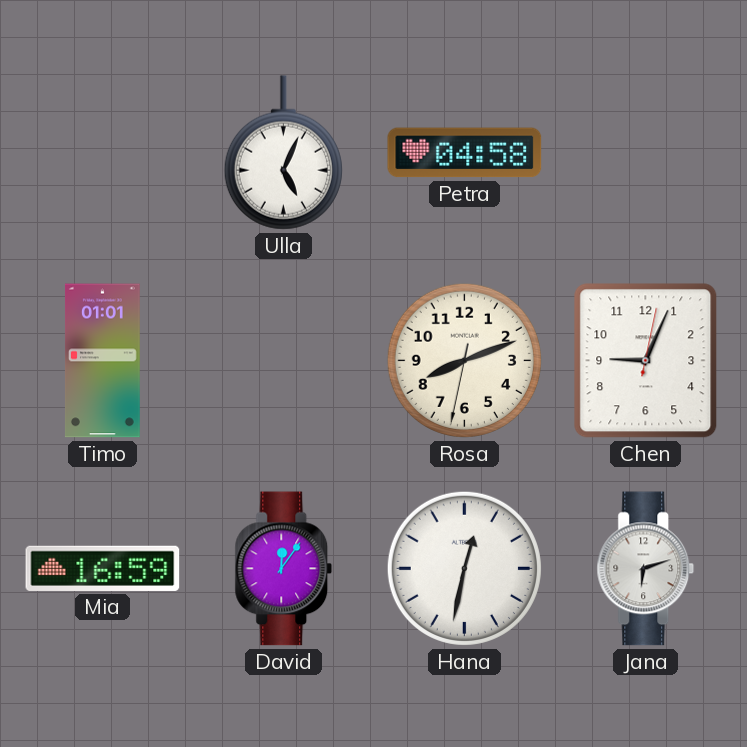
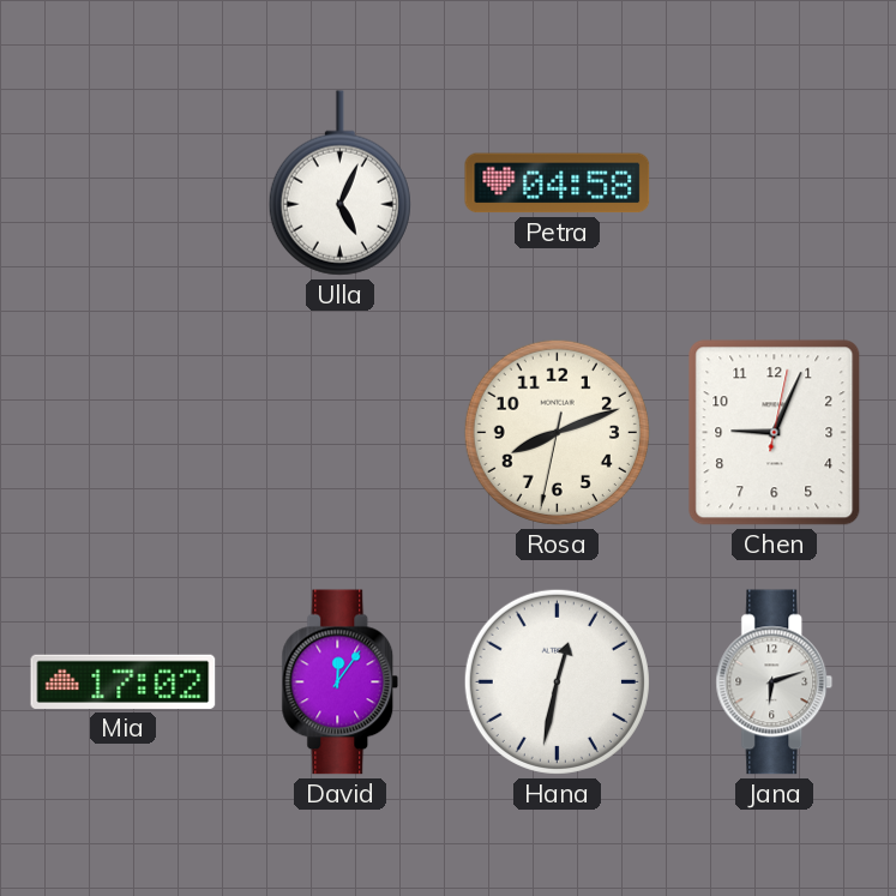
Timo: 01:01 -> none
Mia: 16:59 -> 17:02
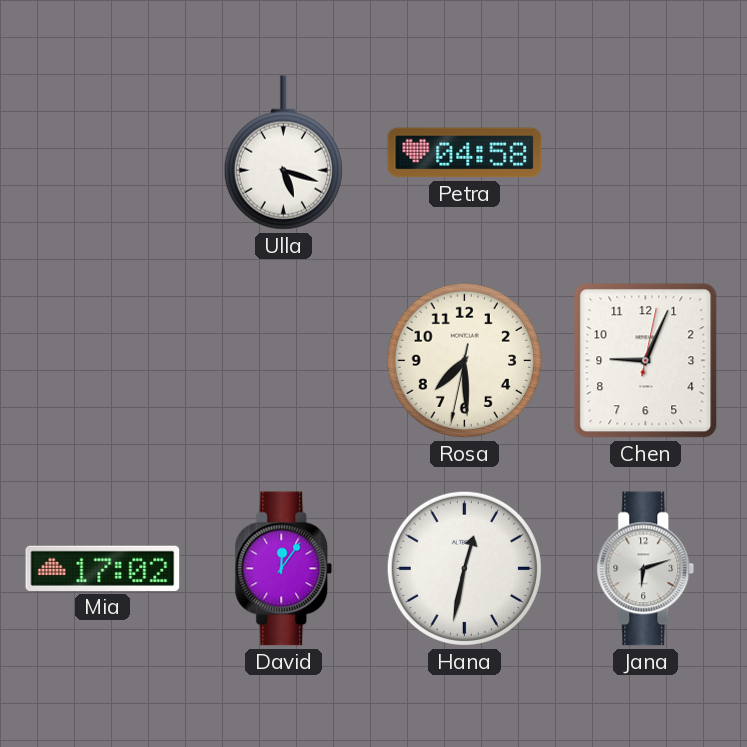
Ulla: 5:04 -> 5:18
Rosa: 8:11 -> 7:29
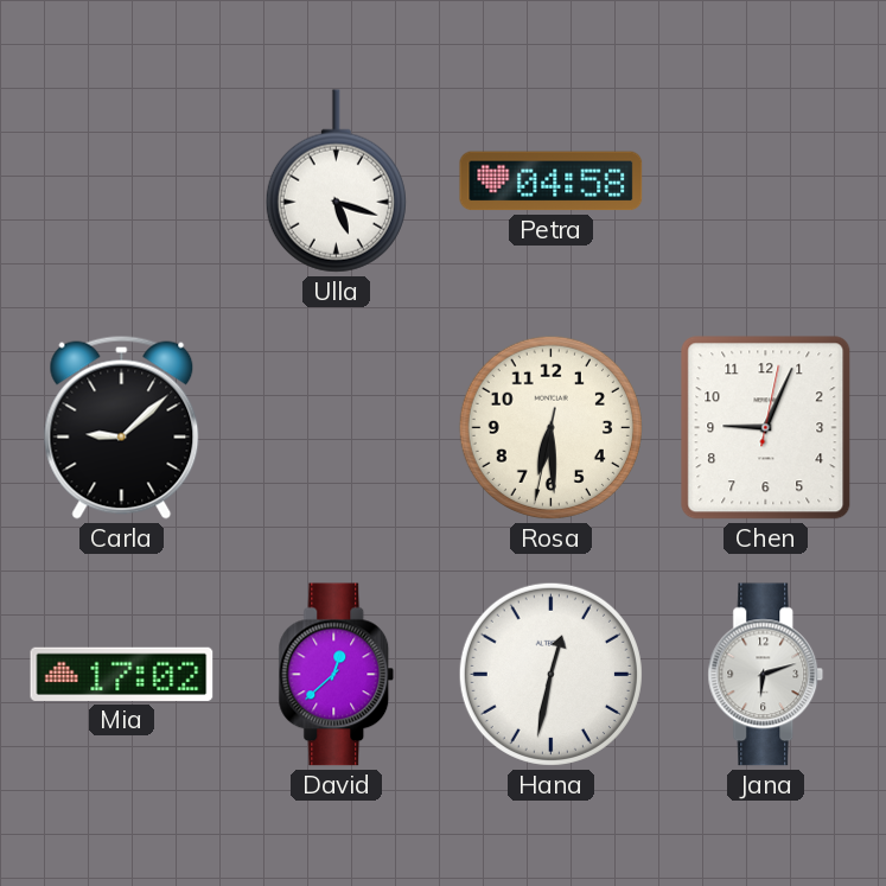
Carla: none -> 9:08
Rosa: 7:29 -> 6:29
David: 12:06 -> 12:38
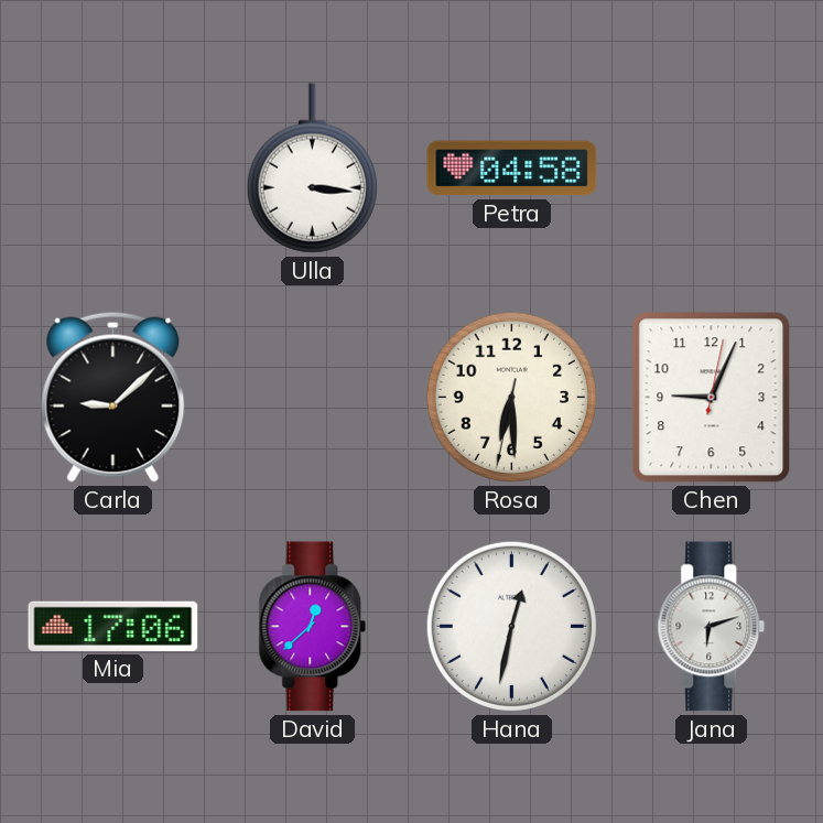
Ulla: 5:18 -> 3:16
Mia: 17:02 -> 17:06
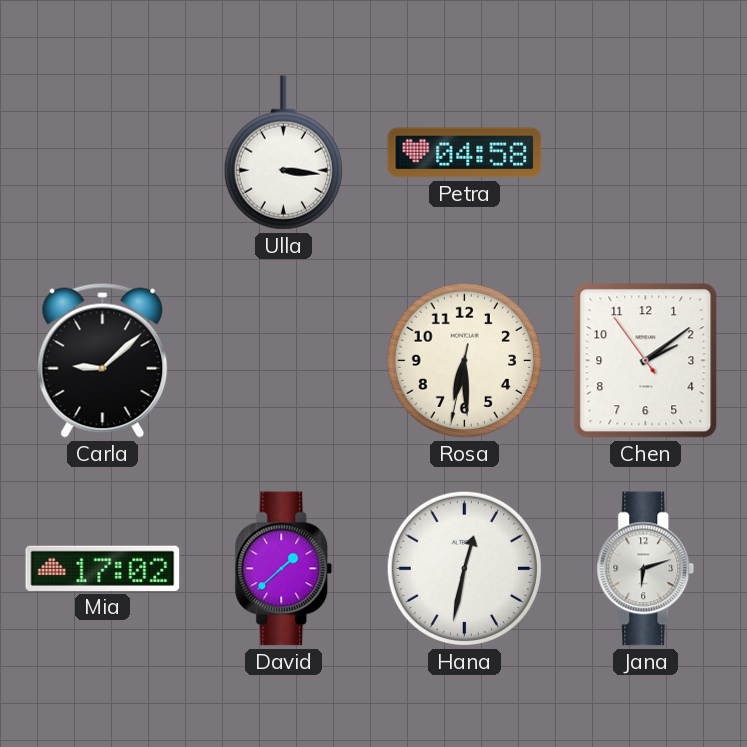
Chen: 9:04 -> 2:08
Mia: 17:06 -> 17:02
David: 12:38 -> 1:38
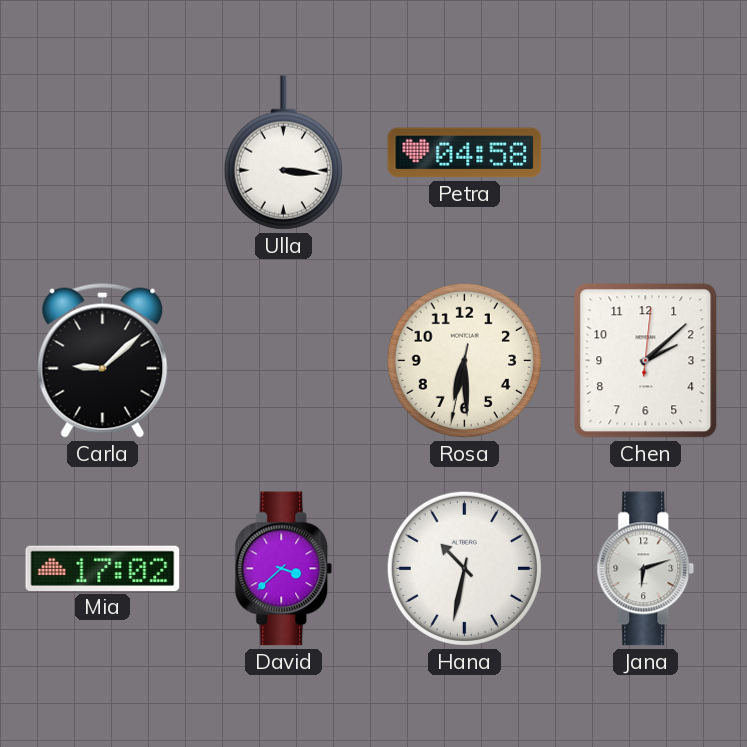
Chen: 2:08:54 -> 2:08:01
David: 1:38 -> 3:38
Hana: 12:32 -> 10:32
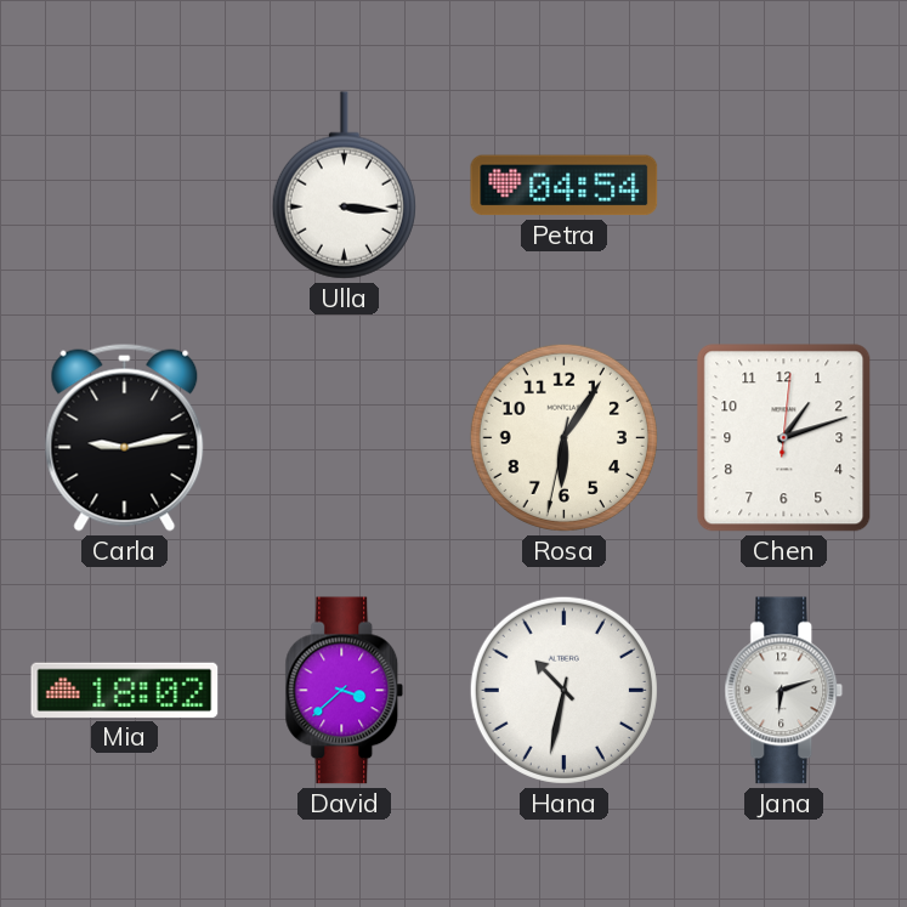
Petra: 04:58 -> 04:54
Carla: 9:08 -> 9:13
Rosa: 6:29 -> 6:05
Chen: 2:08 -> 1:12
Mia: 17:02 -> 18:02
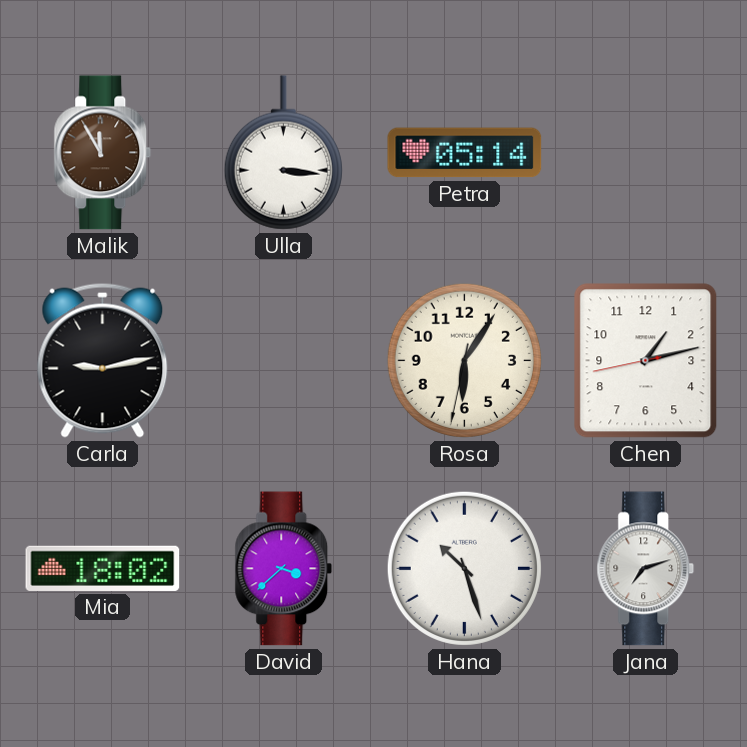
Malik: none -> 11:55
Petra: 04:54 -> 05:14
Chen: 1:12:01 -> 1:12:43
Hana: 10:32 -> 10:27
Jana: 6:12 -> 7:12
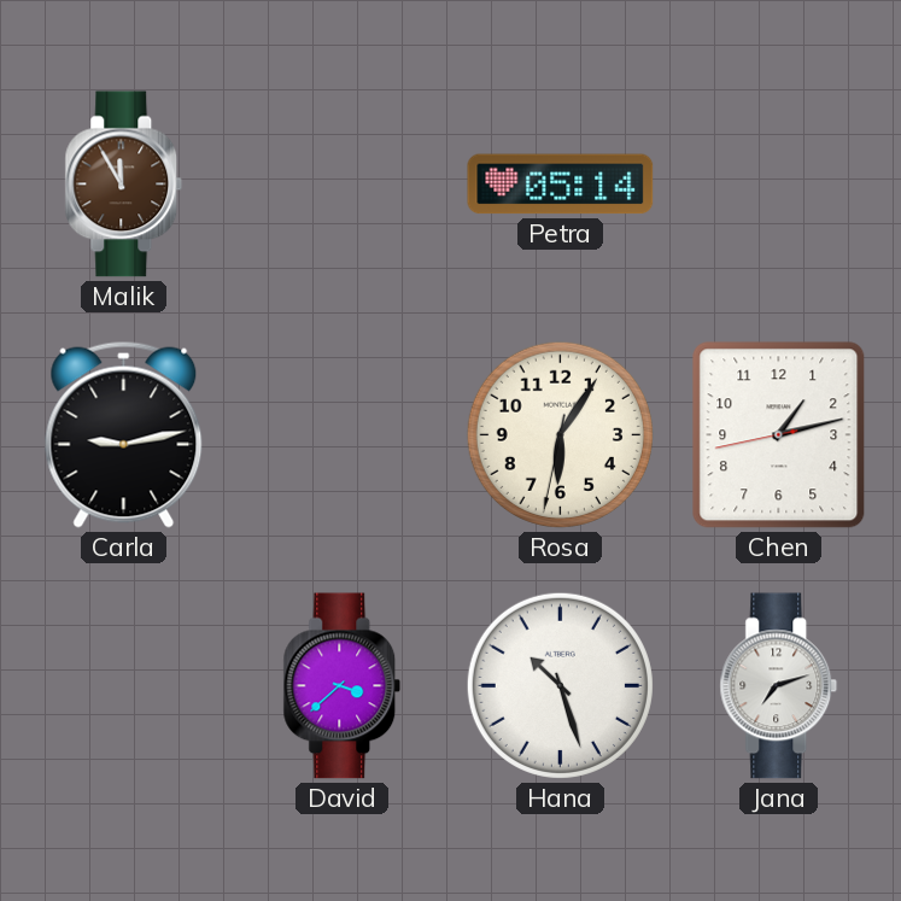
Ulla: 3:16 -> none
Mia: 18:02 -> none
